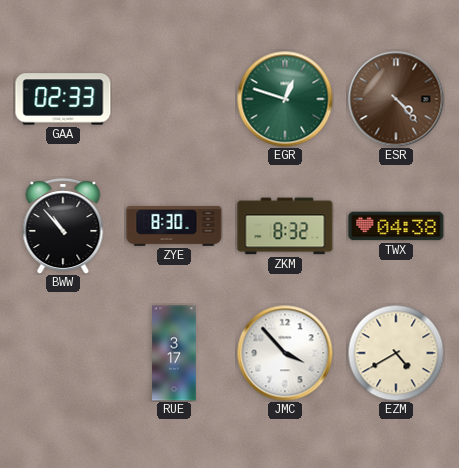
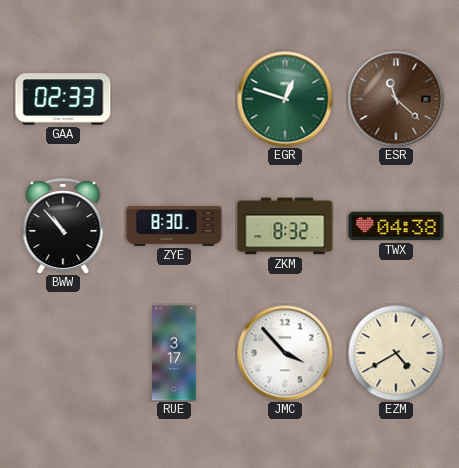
ESR: 4:23 -> 11:22
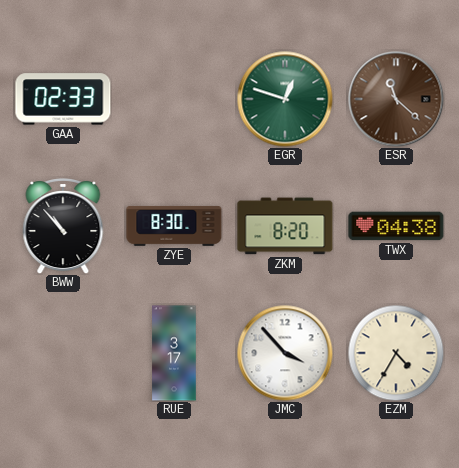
ZKM: 8:32 -> 8:20
EZM: 4:40 -> 4:35
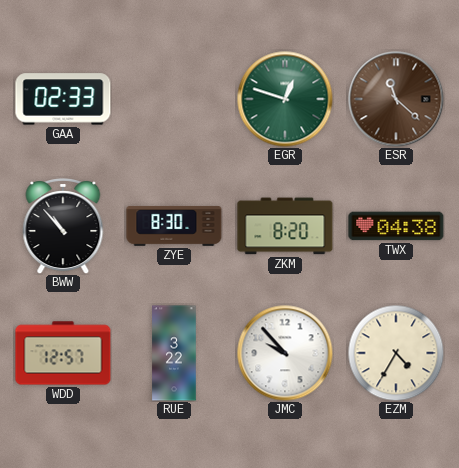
WDD: none -> 12:57
RUE: 3:17 -> 3:22
JMC: 3:53 -> 9:53
